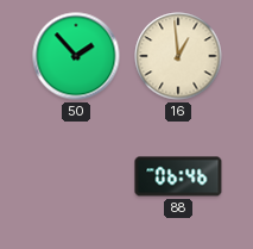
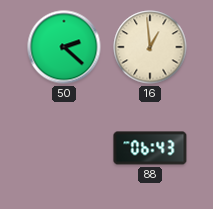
50: 1:53 -> 2:22
88: 06:46 -> 06:43
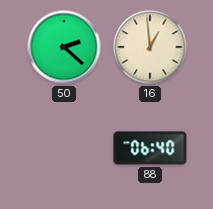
88: 06:43 -> 06:40
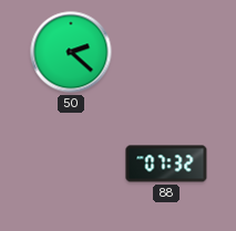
16: 12:59 -> none
88: 06:40 -> 07:32
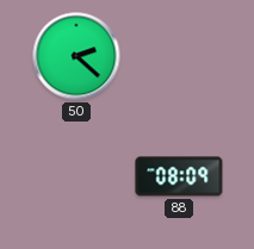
88: 07:32 -> 08:09
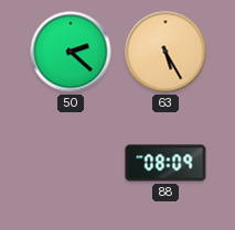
63: none -> 5:25
